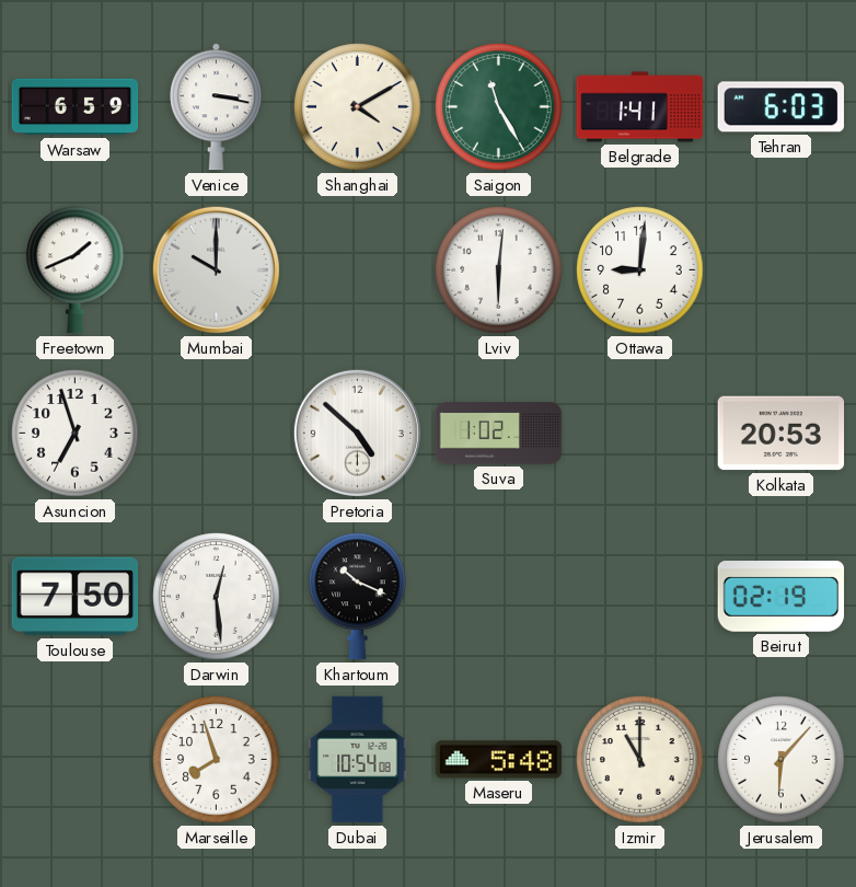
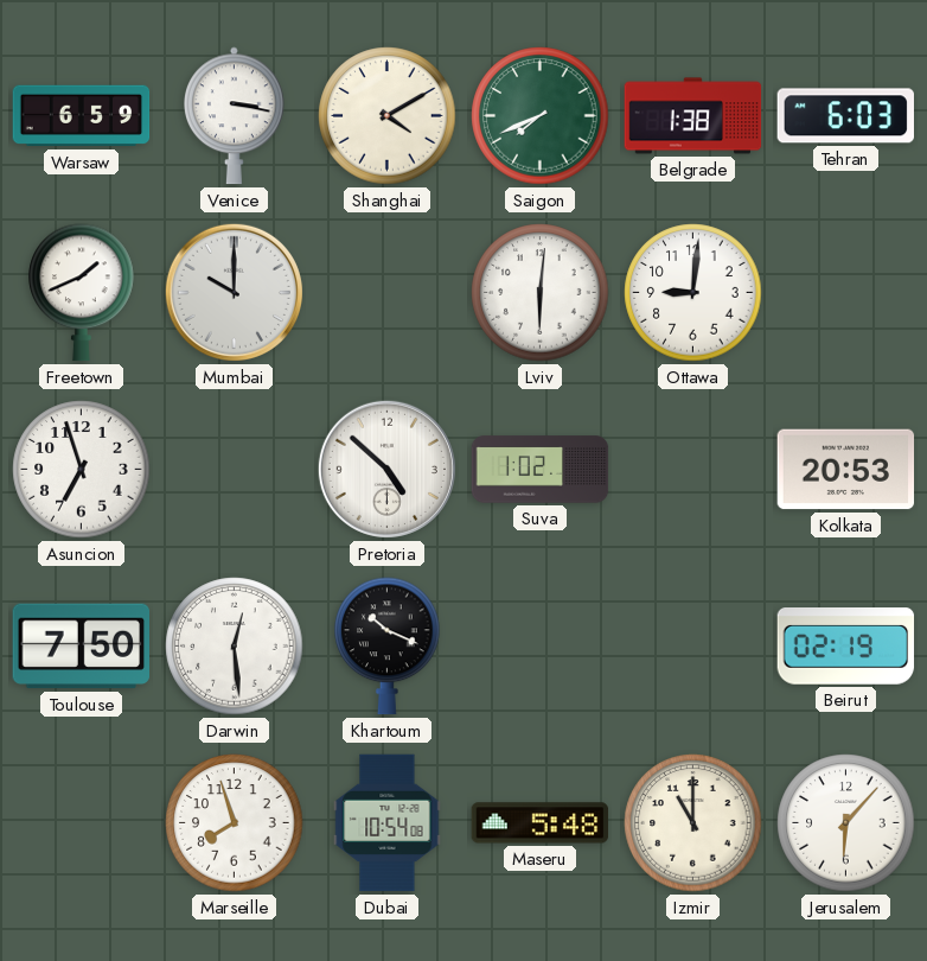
Saigon: 11:25 -> 7:41
Belgrade: 1:41 -> 1:38
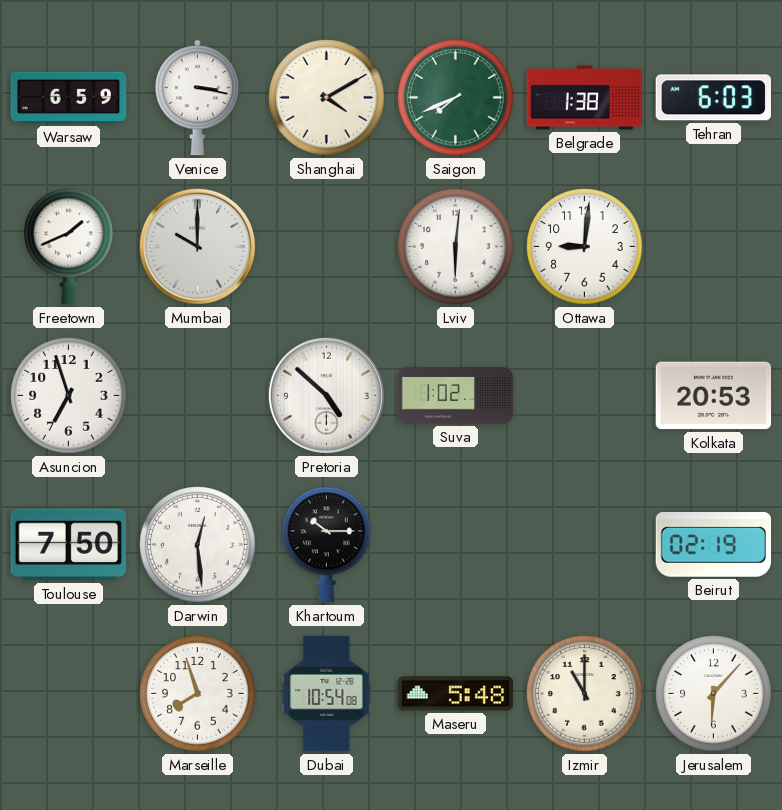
Khartoum: 10:19 -> 10:15
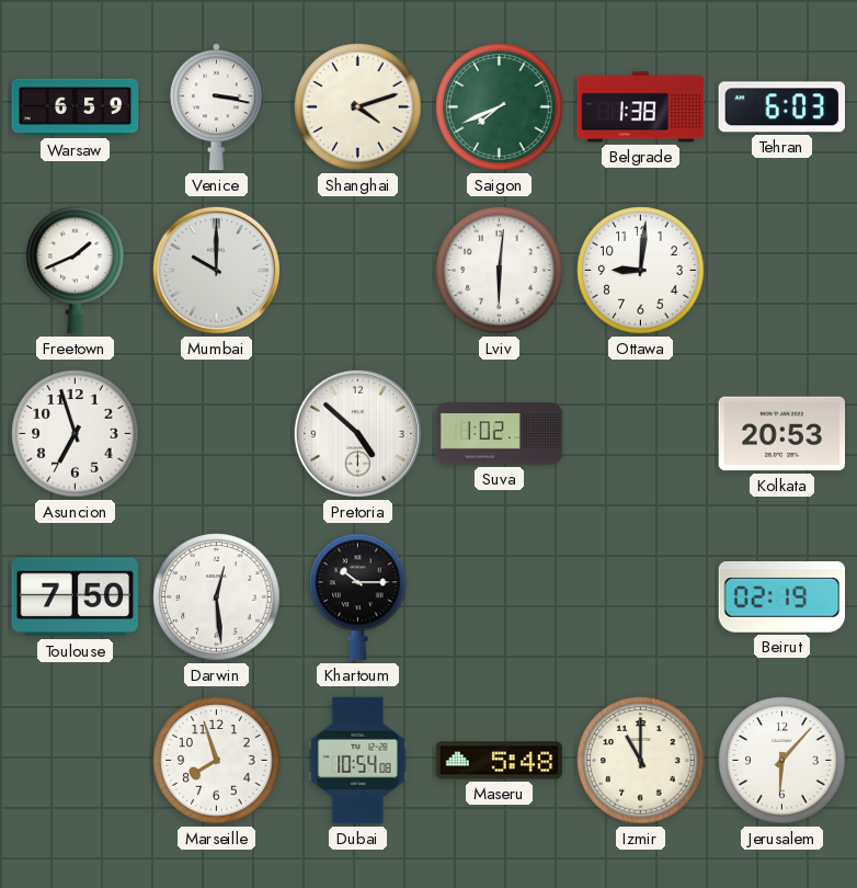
Shanghai: 4:10 -> 4:12
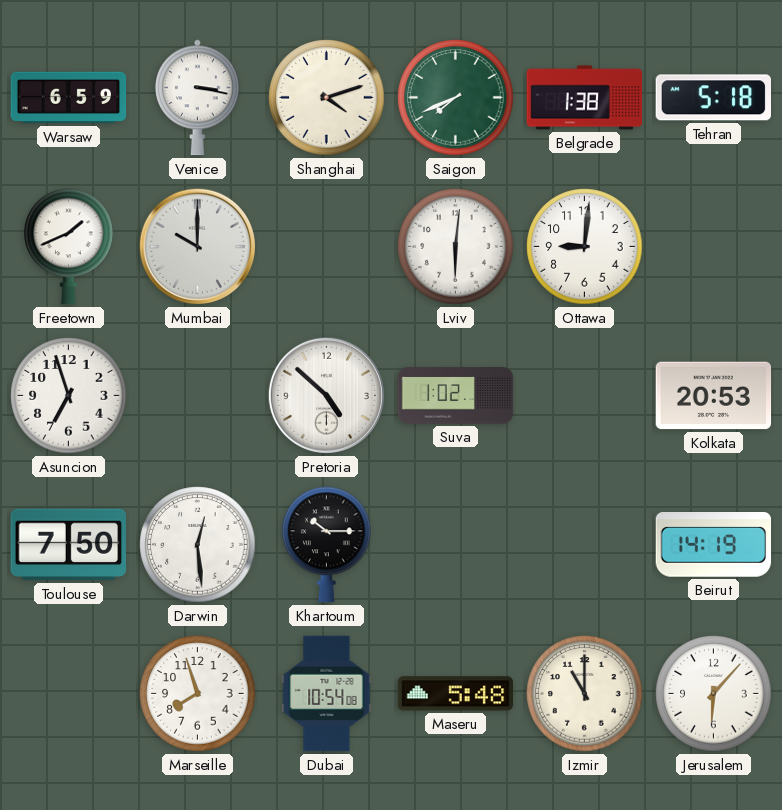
Tehran: 6:03 -> 5:18
Beirut: 02:19 -> 14:19
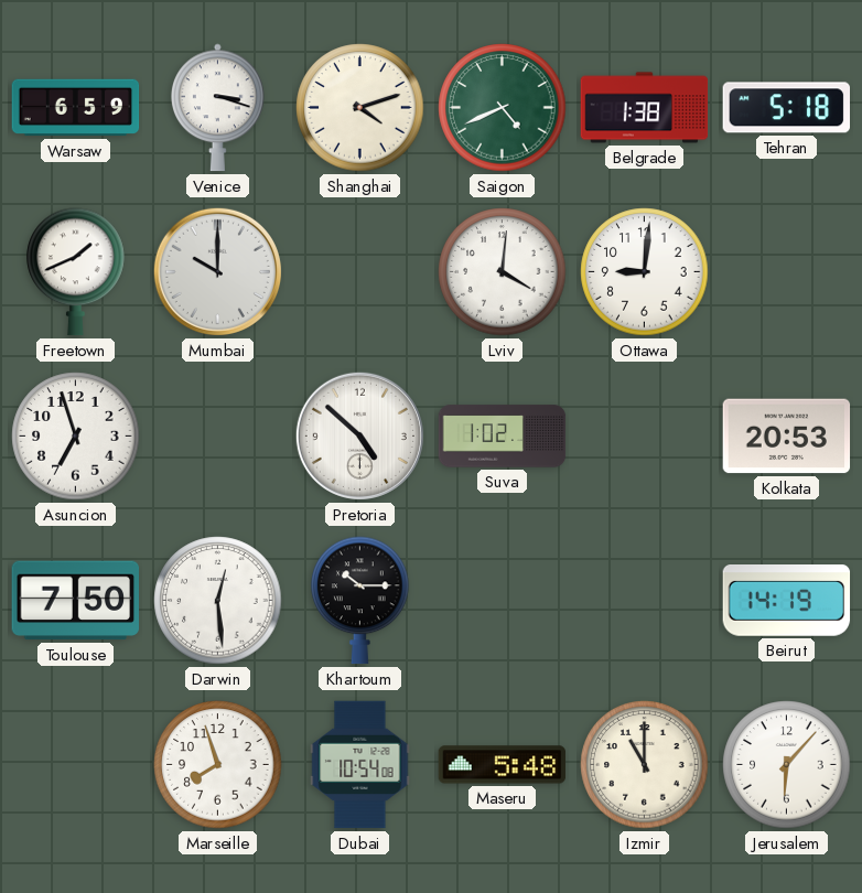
Venice: 3:17 -> 3:18
Saigon: 7:41 -> 4:41
Lviv: 6:01 -> 4:01
